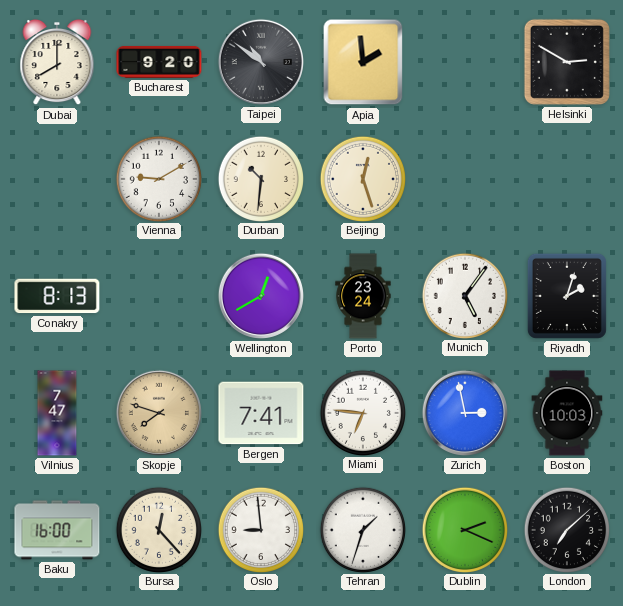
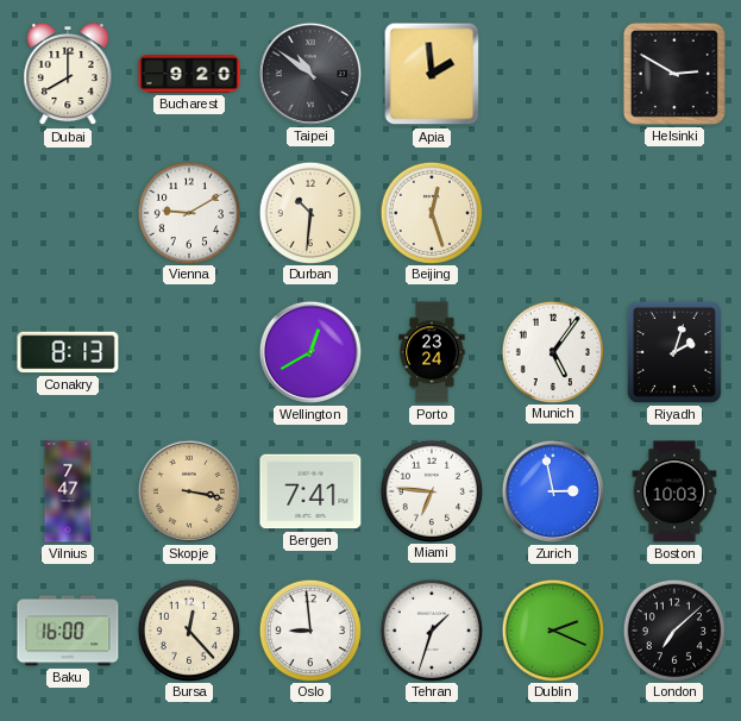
Skopje: 7:48 -> 3:17
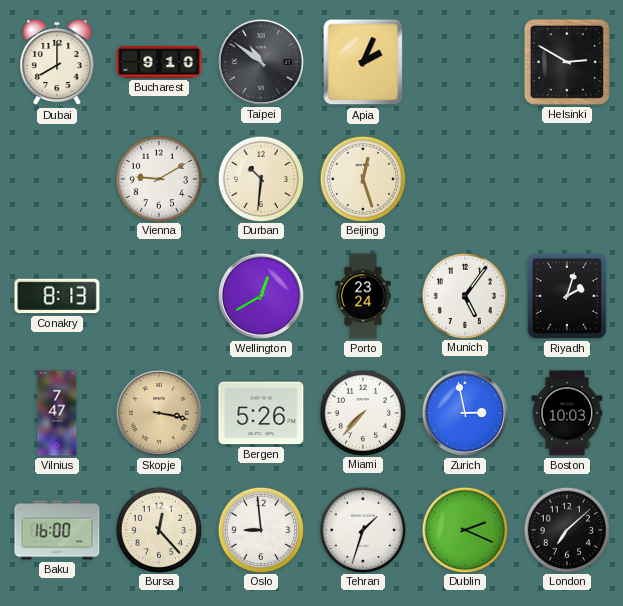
Bucharest: 9:20 -> 9:10
Apia: 1:59 -> 2:04
Bergen: 7:41 -> 5:26
Miami: 6:46 -> 7:37
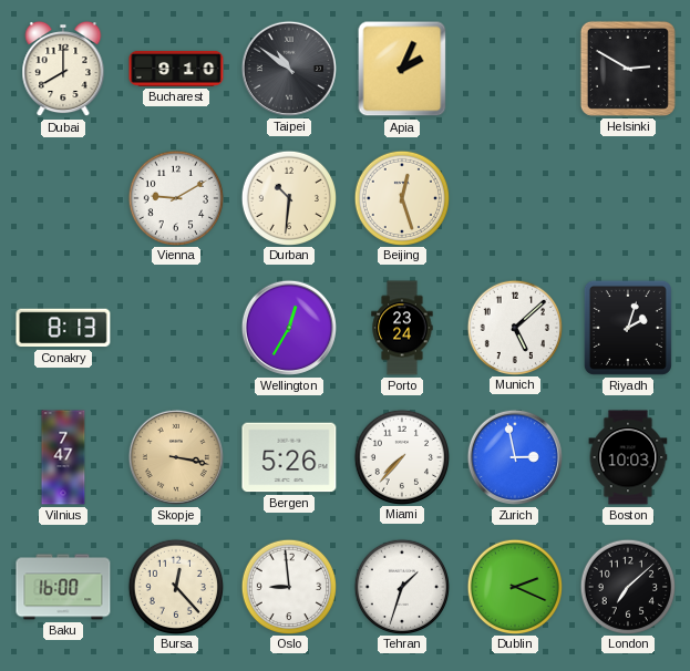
Wellington: 12:40 -> 12:35
Munich: 5:06 -> 5:08
